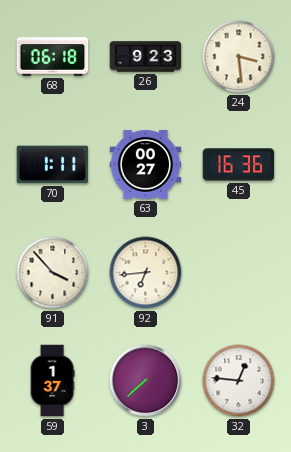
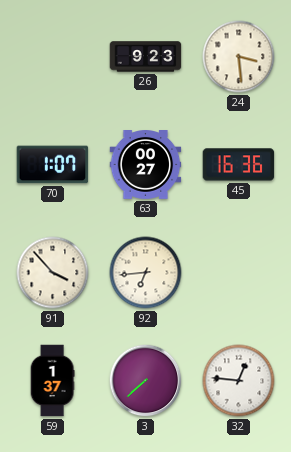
68: 06:18 -> none
70: 1:11 -> 1:07
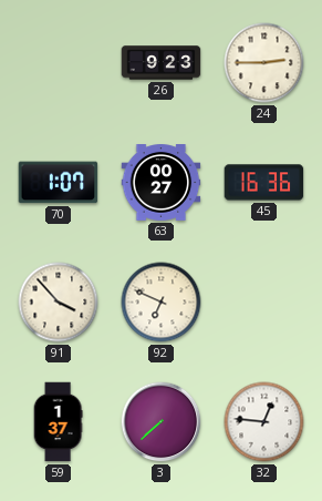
24: 3:29 -> 2:45
92: 6:44 -> 6:49
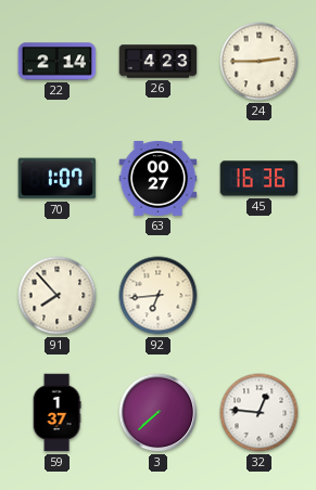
22: none -> 2:14
26: 9:23 -> 4:23
91: 3:53 -> 7:53
92: 6:49 -> 6:44
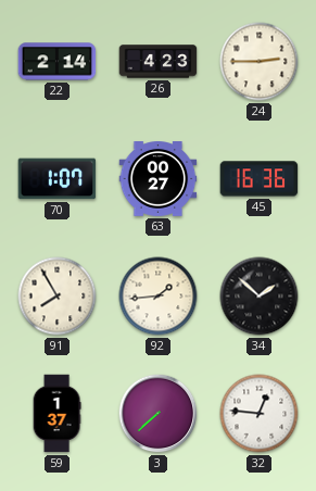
91: 7:53 -> 7:55
92: 6:44 -> 1:44
34: none -> 1:52
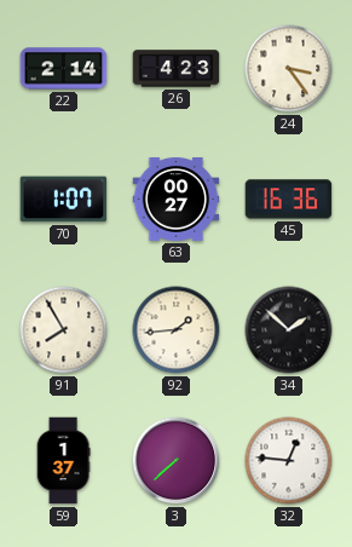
24: 2:45 -> 3:24
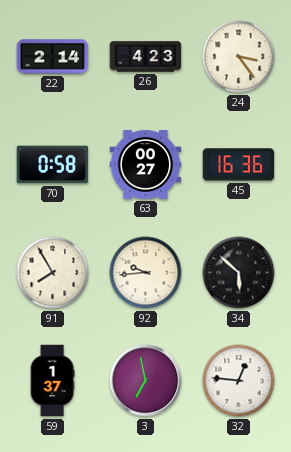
70: 1:07 -> 0:58
92: 1:44 -> 9:44
34: 1:52 -> 5:52
3: 7:38 -> 6:58
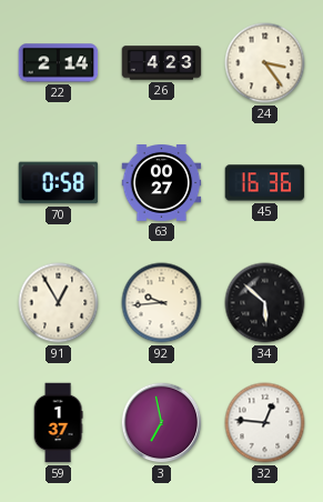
91: 7:55 -> 12:55
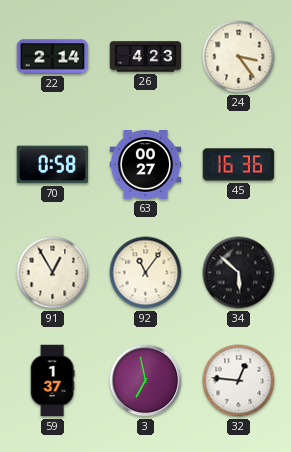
92: 9:44 -> 11:06
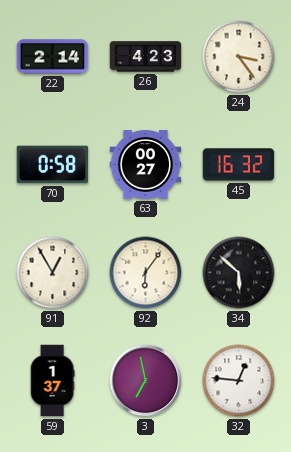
45: 16:36 -> 16:32
92: 11:06 -> 6:06
